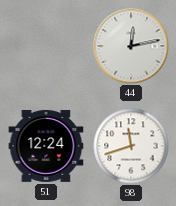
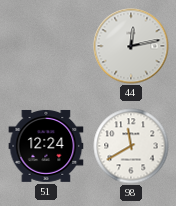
98: 11:42 -> 11:40
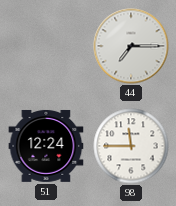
44: 12:13 -> 7:15
98: 11:40 -> 11:45
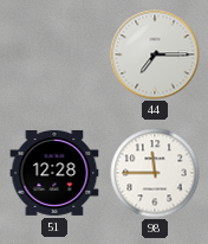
51: 12:24 -> 12:28
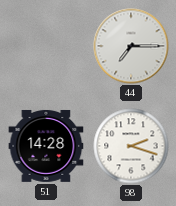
51: 12:28 -> 14:28
98: 11:45 -> 2:18
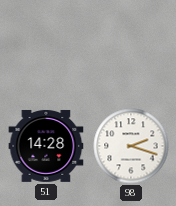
44: 7:15 -> none
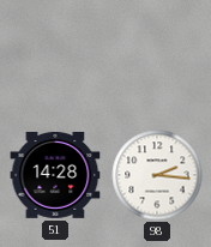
98: 2:18 -> 2:16
